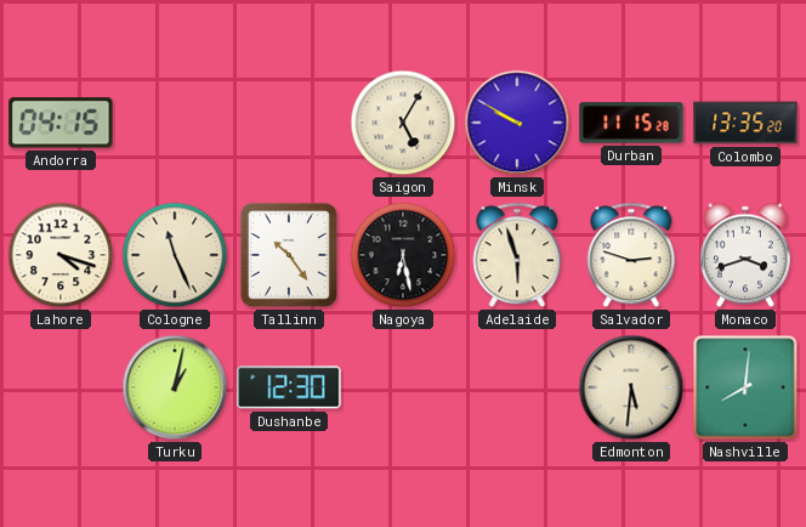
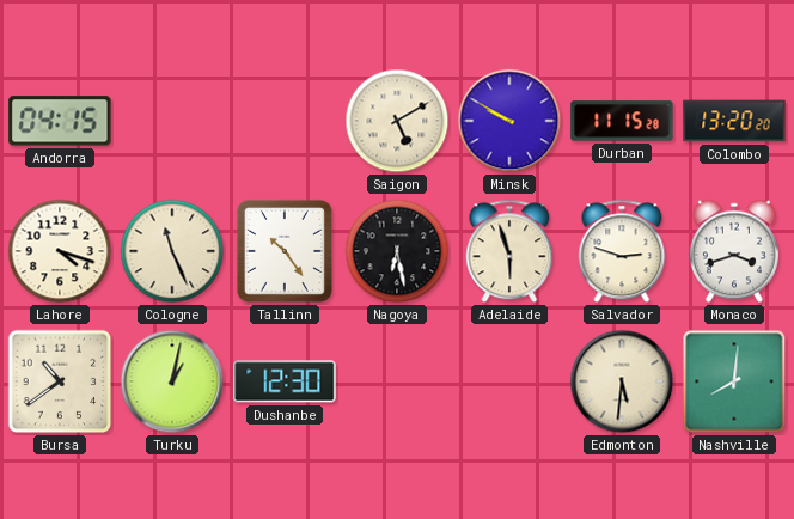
Saigon: 5:05 -> 5:10
Colombo: 13:35 -> 13:20
Bursa: none -> 10:39
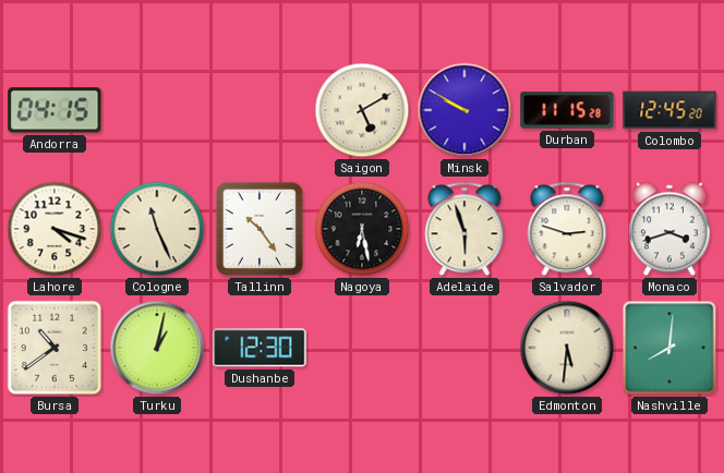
Colombo: 13:20 -> 12:45
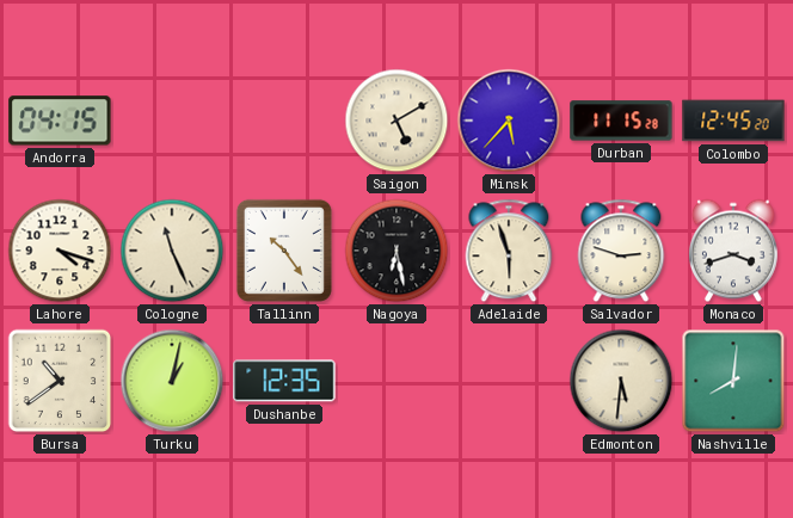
Minsk: 9:50 -> 5:37
Dushanbe: 12:30 -> 12:35
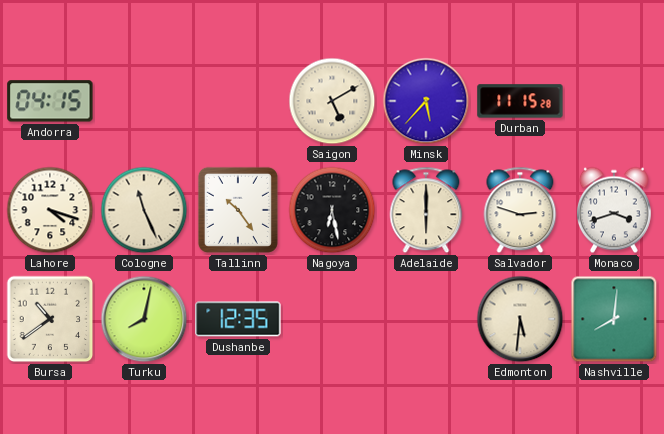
Colombo: 12:45 -> none
Adelaide: 5:57 -> 6:00
Turku: 1:02 -> 8:02
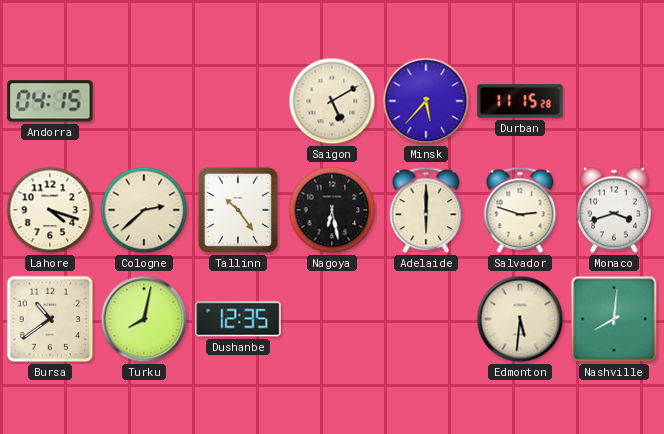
Cologne: 11:26 -> 2:38
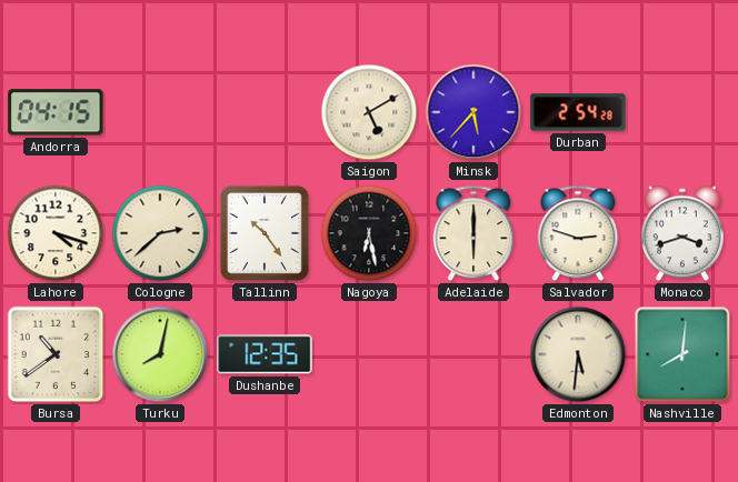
Durban: 11:15 -> 2:54
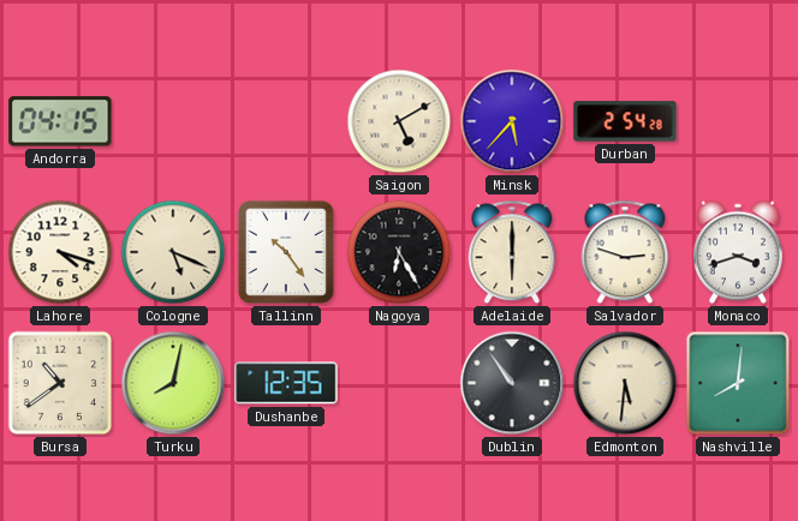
Cologne: 2:38 -> 5:19
Nagoya: 6:28 -> 6:25
Dublin: none -> 10:54
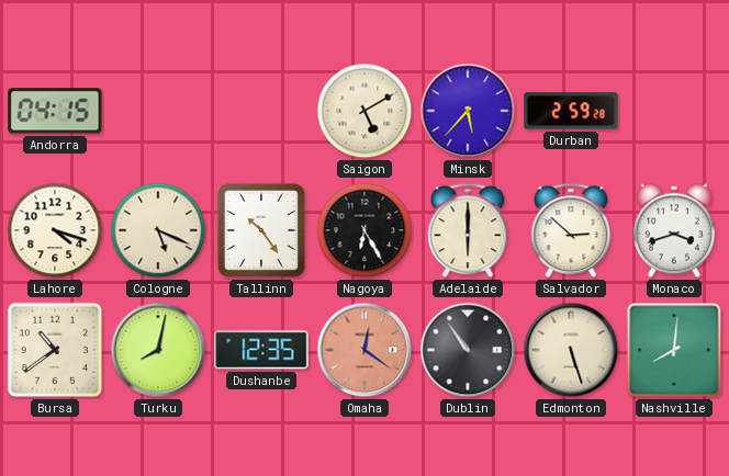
Durban: 2:54 -> 2:59
Salvador: 2:48 -> 2:52
Omaha: none -> 12:21
Edmonton: 5:31 -> 5:27
